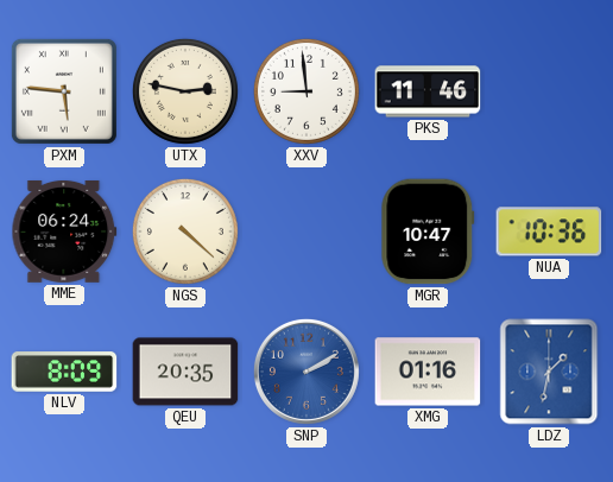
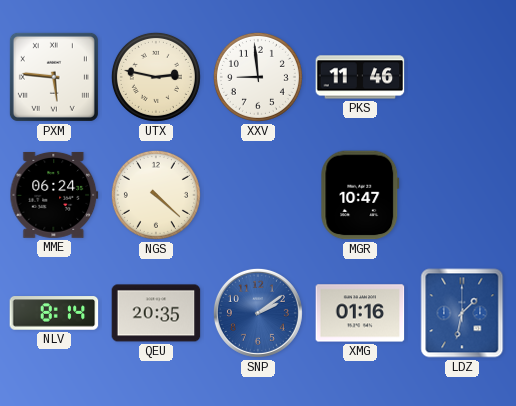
NUA: 10:36 -> none
NLV: 8:09 -> 8:14
SNP: 2:10 -> 2:09
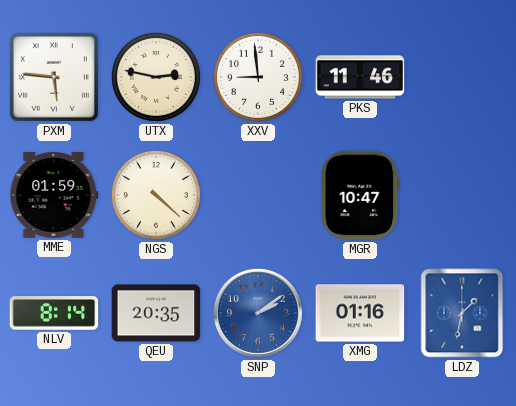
MME: 06:24 -> 01:59
